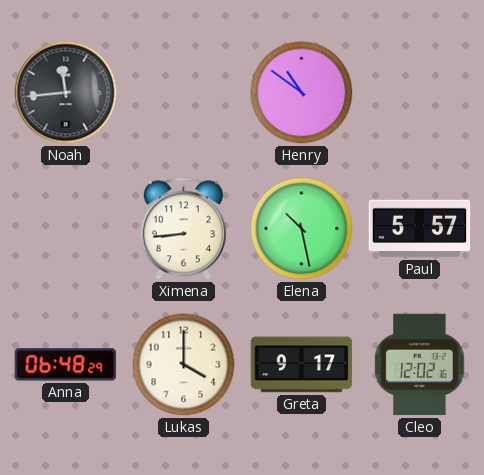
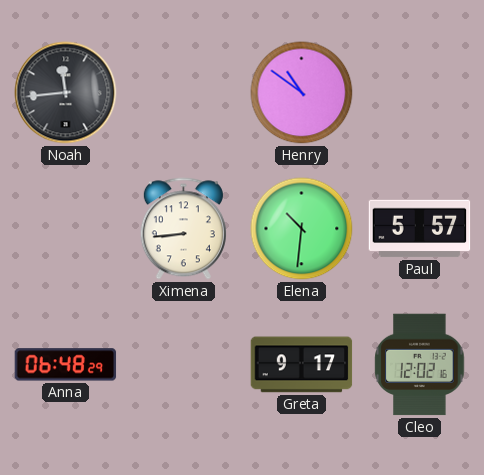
Elena: 10:28 -> 10:31
Lukas: 4:00 -> none
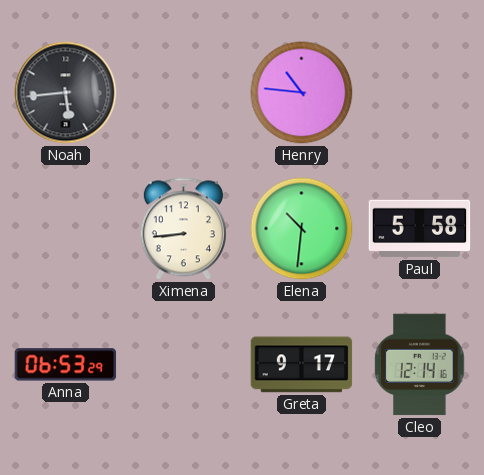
Noah: 11:44 -> 5:44
Henry: 10:51 -> 10:46
Paul: 5:57 -> 5:58
Anna: 06:48 -> 06:53
Cleo: 12:02 -> 12:14
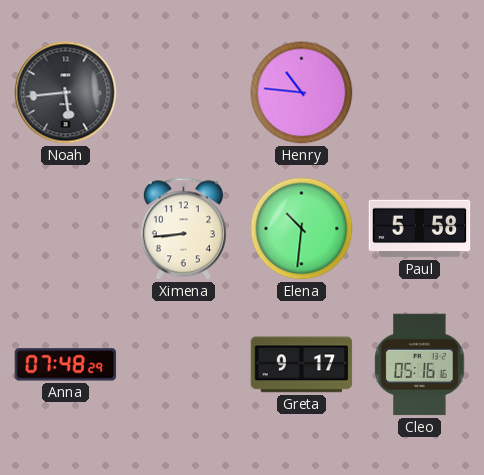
Anna: 06:53 -> 07:48
Cleo: 12:14 -> 05:16
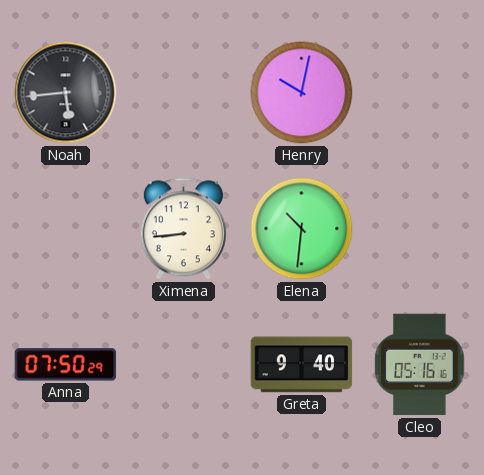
Henry: 10:46 -> 10:02
Paul: 5:58 -> none
Anna: 07:48 -> 07:50
Greta: 9:17 -> 9:40
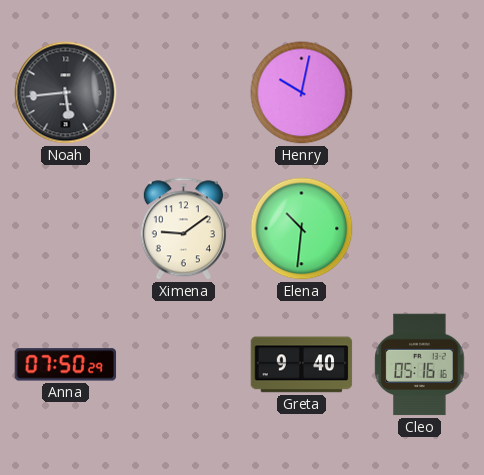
Ximena: 8:44 -> 9:09
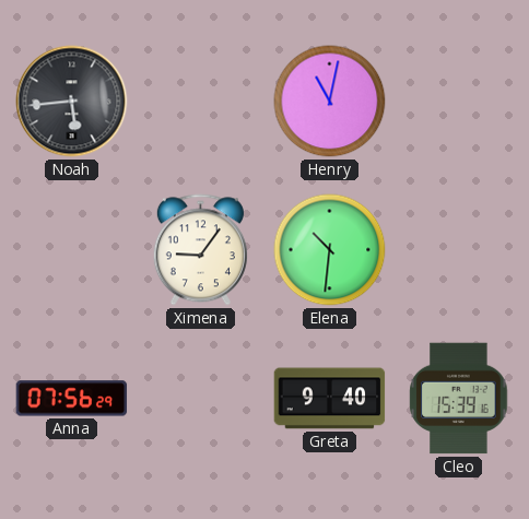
Henry: 10:02 -> 11:02
Ximena: 9:09 -> 9:06
Anna: 07:50 -> 07:56
Cleo: 05:16 -> 15:39
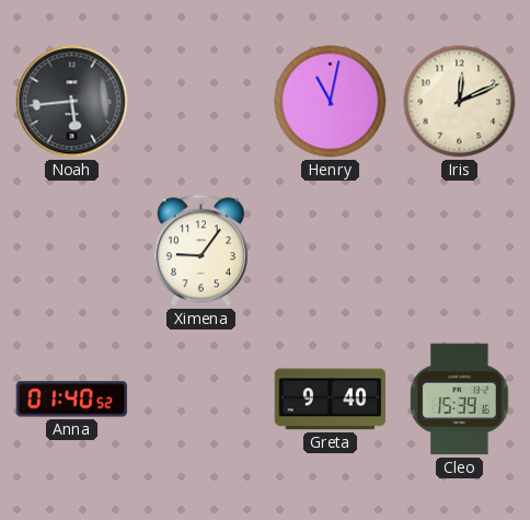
Iris: none -> 12:11
Elena: 10:31 -> none
Anna: 07:56 -> 01:40
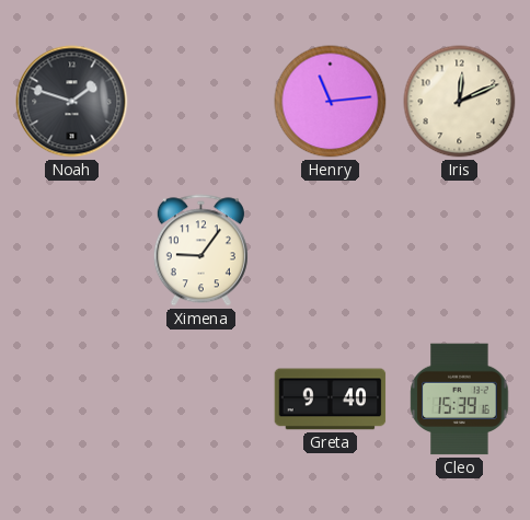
Noah: 5:44 -> 1:48
Henry: 11:02 -> 11:14
Anna: 01:40 -> none
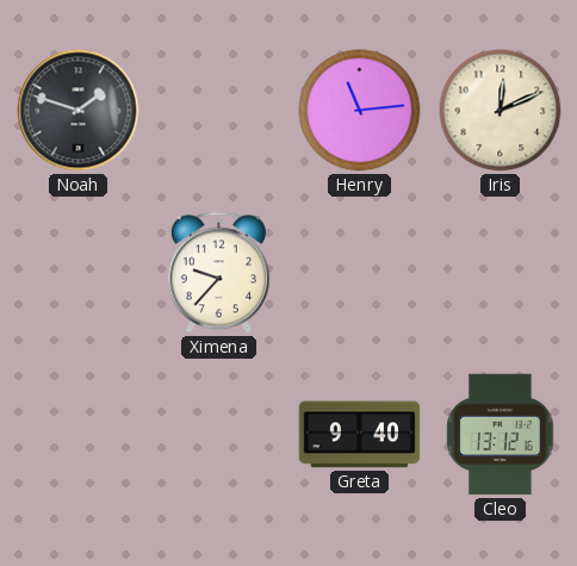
Ximena: 9:06 -> 9:37
Cleo: 15:39 -> 13:12
